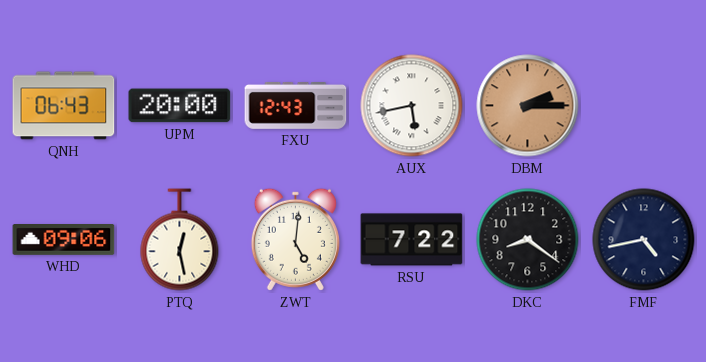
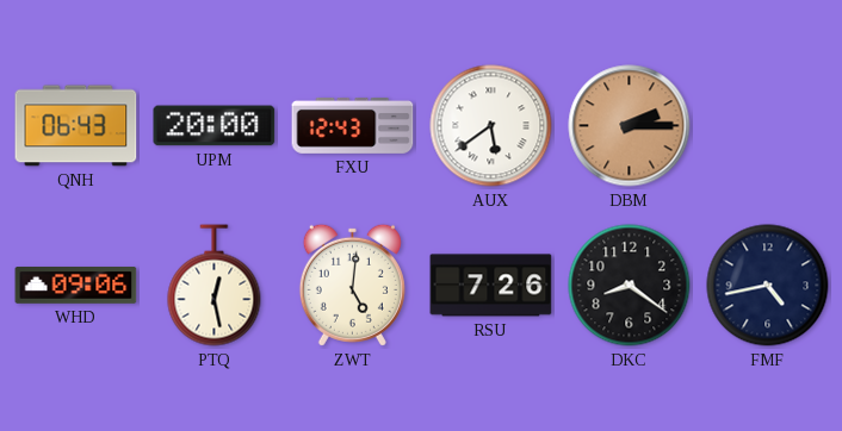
AUX: 5:43 -> 5:39
RSU: 7:22 -> 7:26
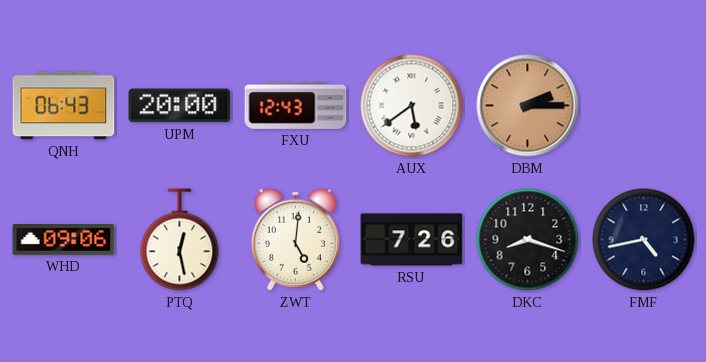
DKC: 8:21 -> 8:18
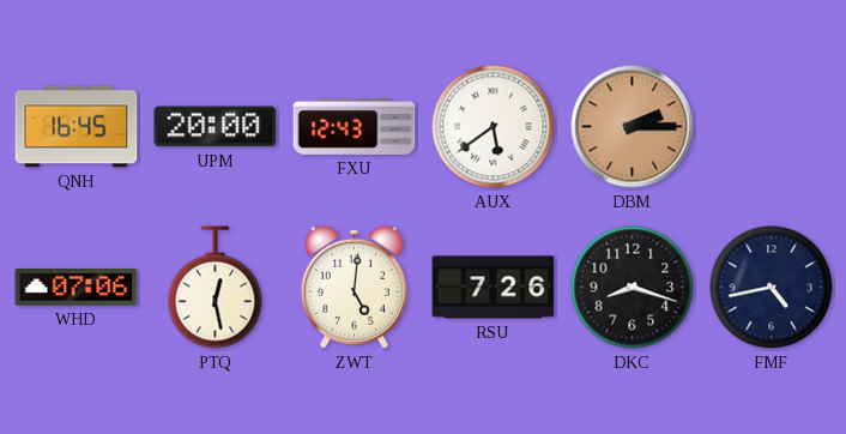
QNH: 06:43 -> 16:45
WHD: 09:06 -> 07:06
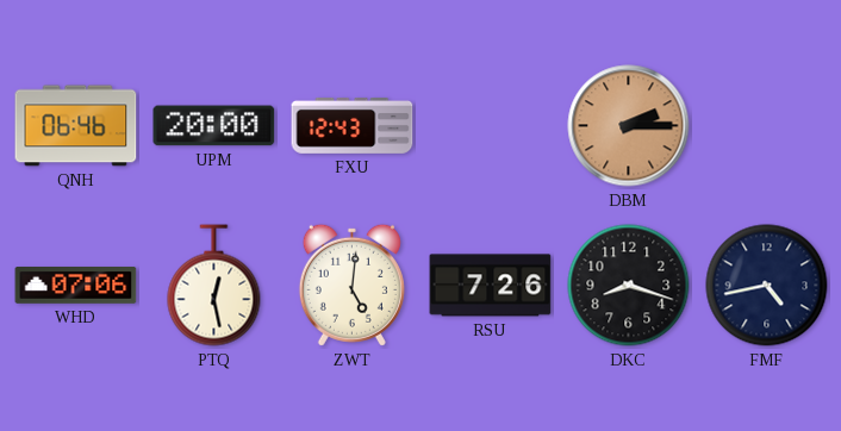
QNH: 16:45 -> 06:46
AUX: 5:39 -> none
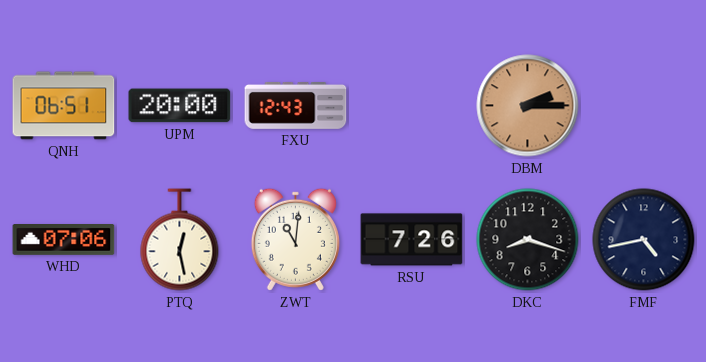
QNH: 06:46 -> 06:51
ZWT: 5:01 -> 11:01
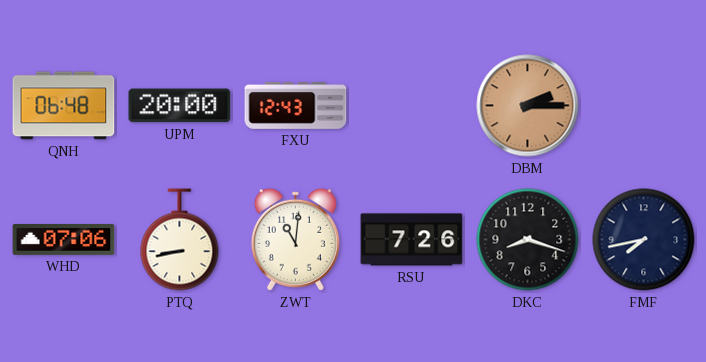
QNH: 06:51 -> 06:48
PTQ: 12:28 -> 8:43
FMF: 4:43 -> 7:43
